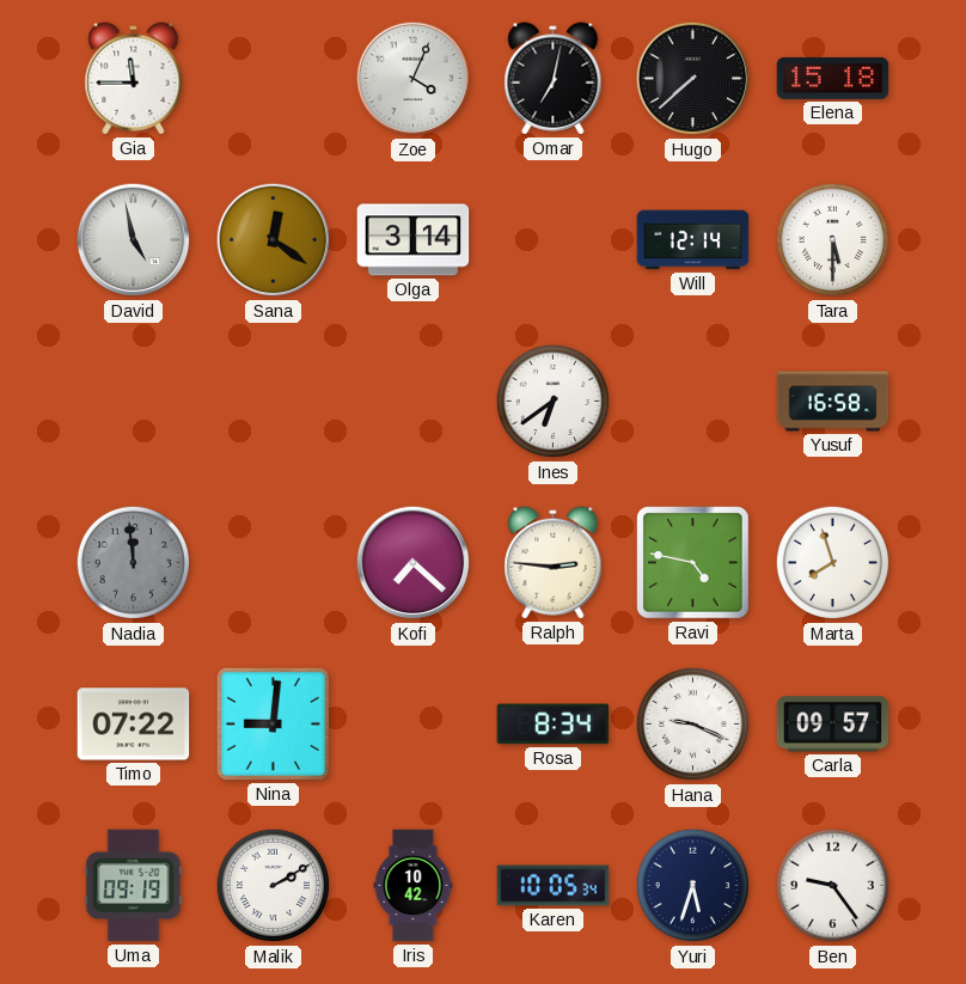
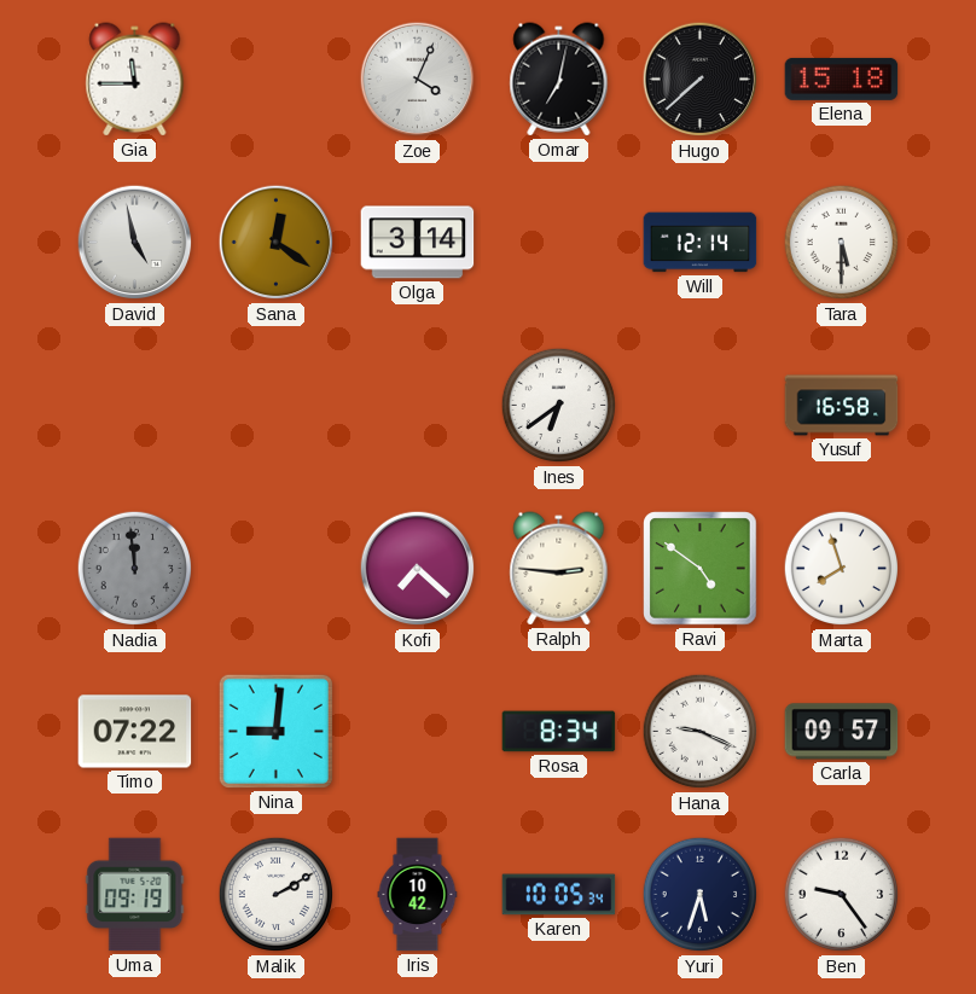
Ravi: 4:47 -> 4:51
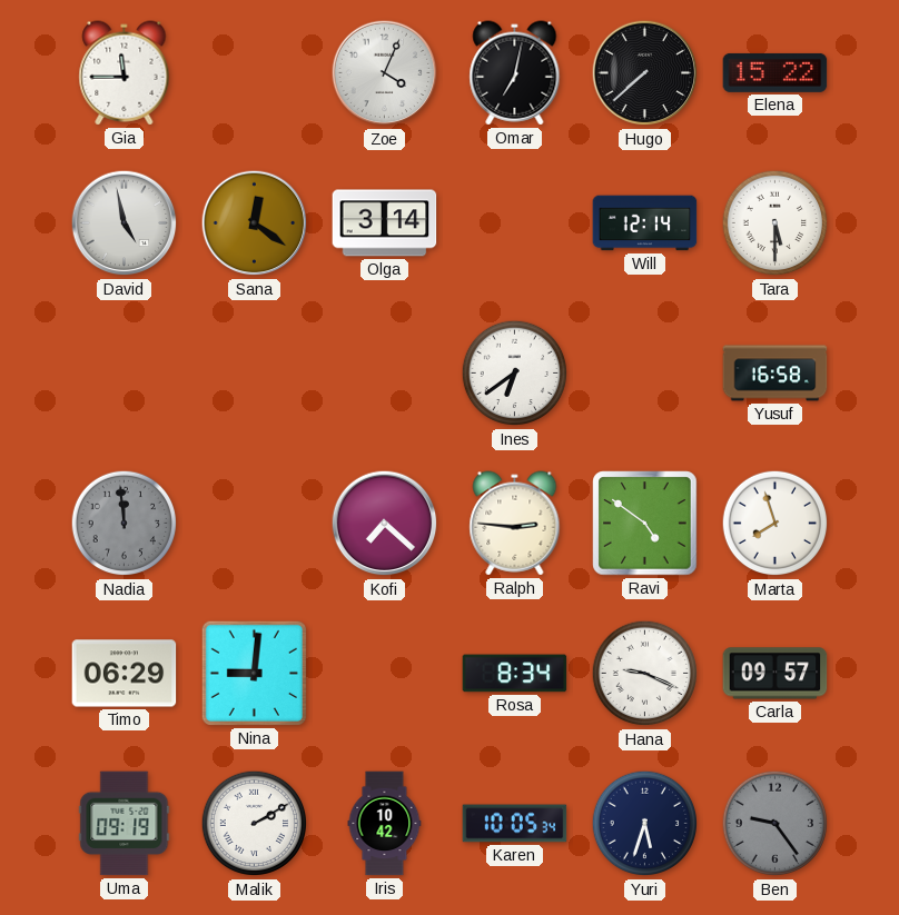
Elena: 15:18 -> 15:22
Timo: 07:22 -> 06:29
Ben dial: white -> grey
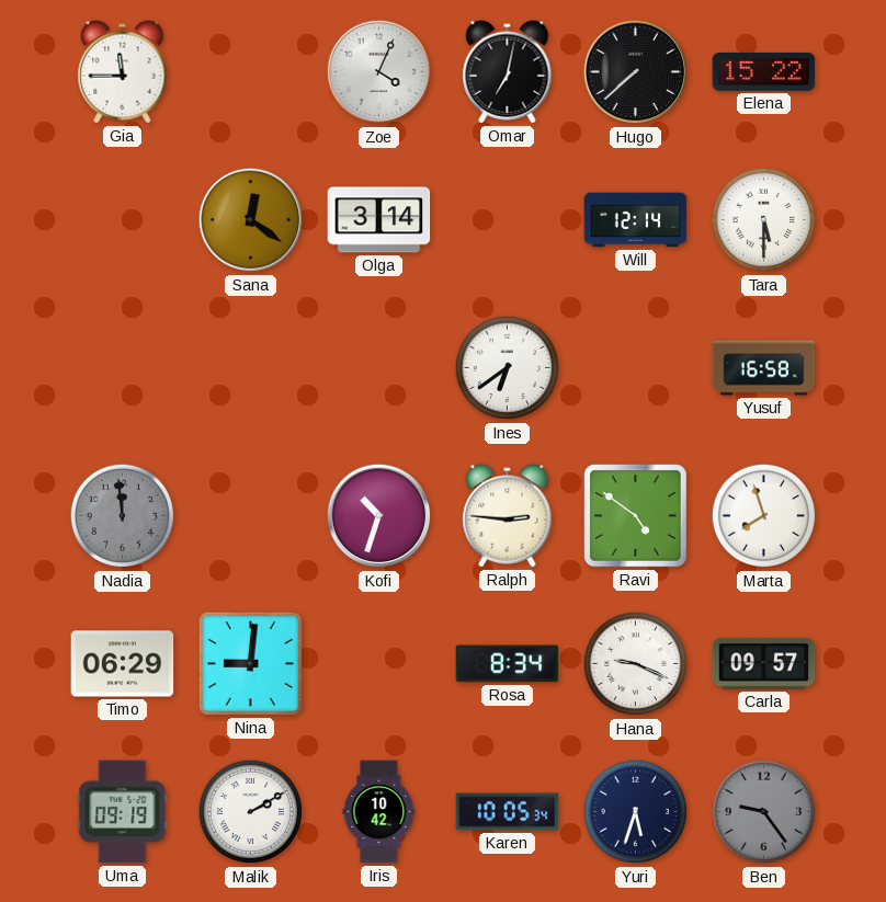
David: 4:58 -> none
Kofi: 7:22 -> 10:33
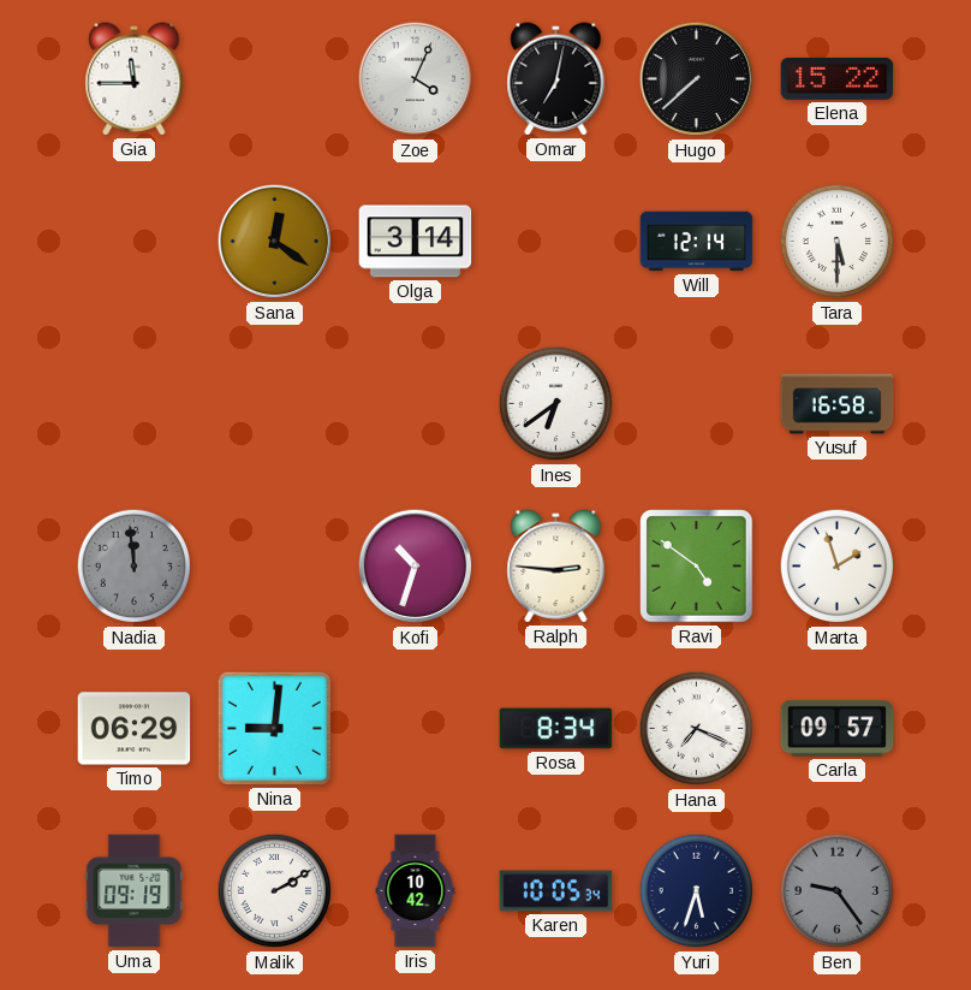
Marta: 7:57 -> 1:57
Hana: 9:19 -> 7:19
